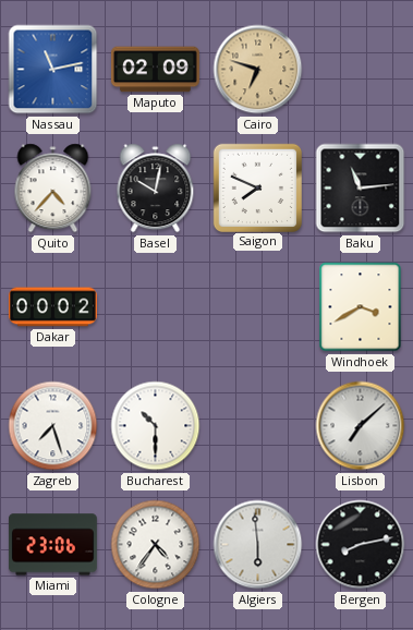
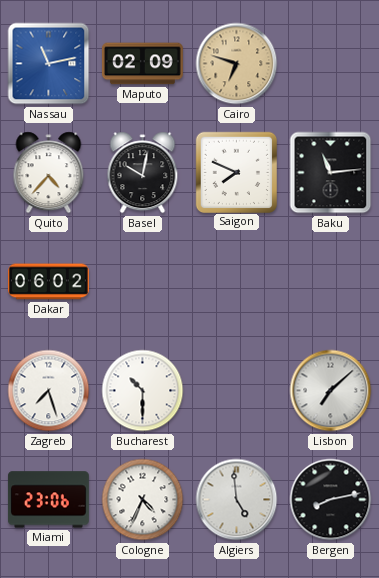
Dakar: 00:02 -> 06:02
Windhoek: 3:40 -> none
Cologne: 4:36 -> 4:34
Algiers: 5:59 -> 4:59
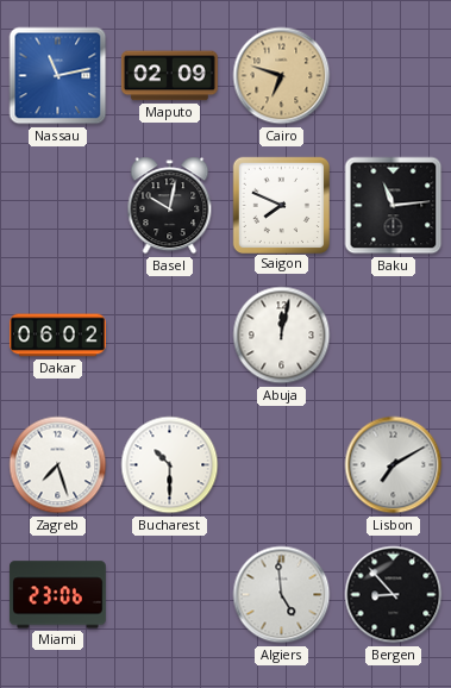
Quito: 4:37 -> none
Abuja: none -> 12:02
Lisbon: 7:08 -> 7:10
Cologne: 4:34 -> none
Bergen: 8:13 -> 8:53
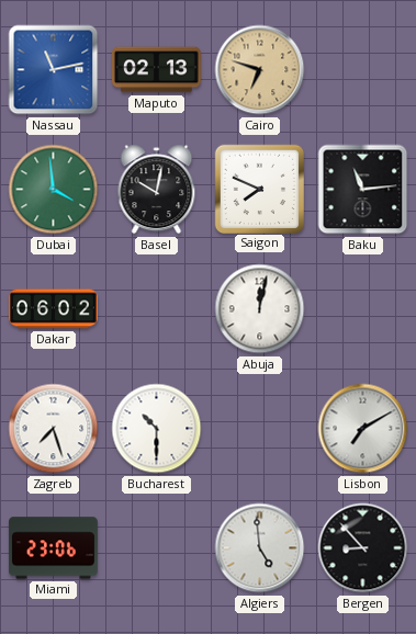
Maputo: 02:09 -> 02:13
Dubai: none -> 3:59
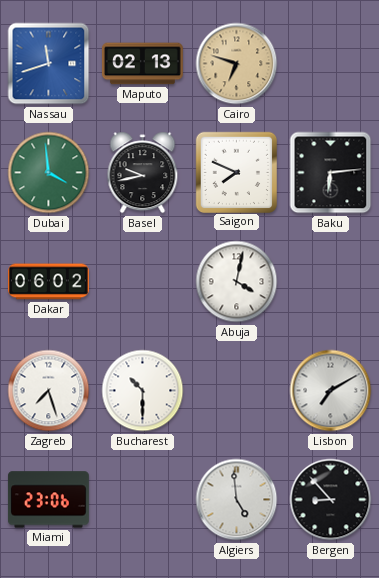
Nassau: 11:13 -> 11:42
Basel: 10:02 -> 9:43
Baku: 11:14 -> 6:14
Abuja: 12:02 -> 4:02
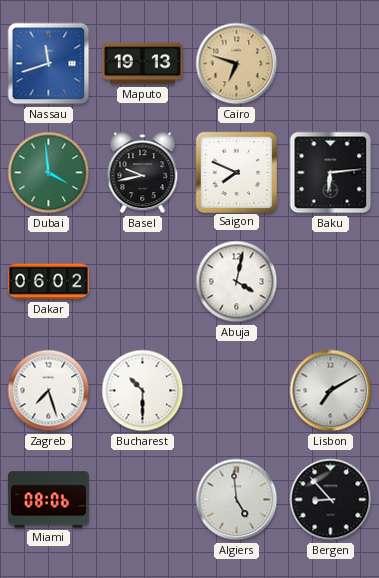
Maputo: 02:13 -> 19:13
Miami: 23:06 -> 08:06
